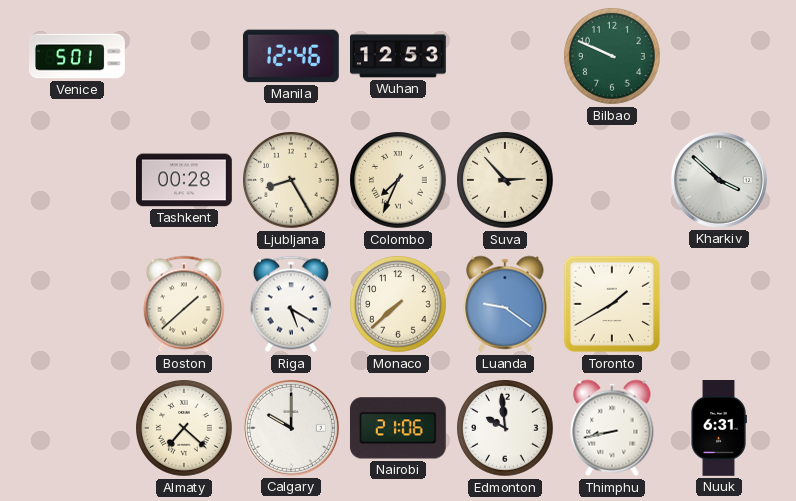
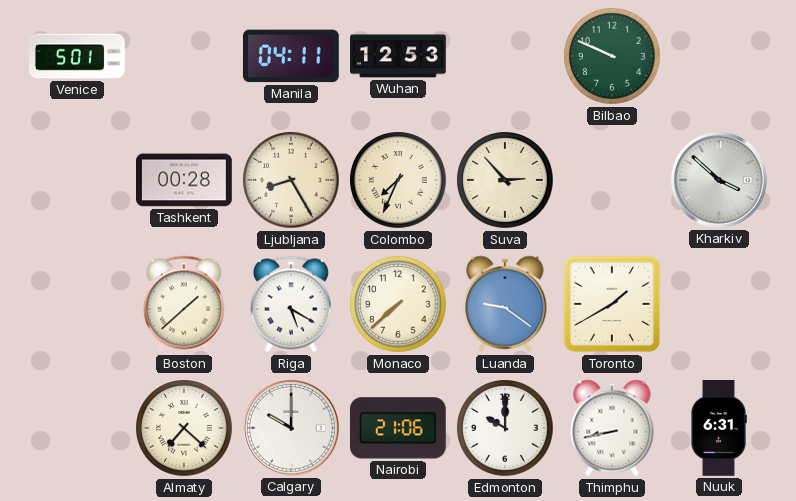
Manila: 12:46 -> 04:11
Edmonton: 9:59 -> 10:00
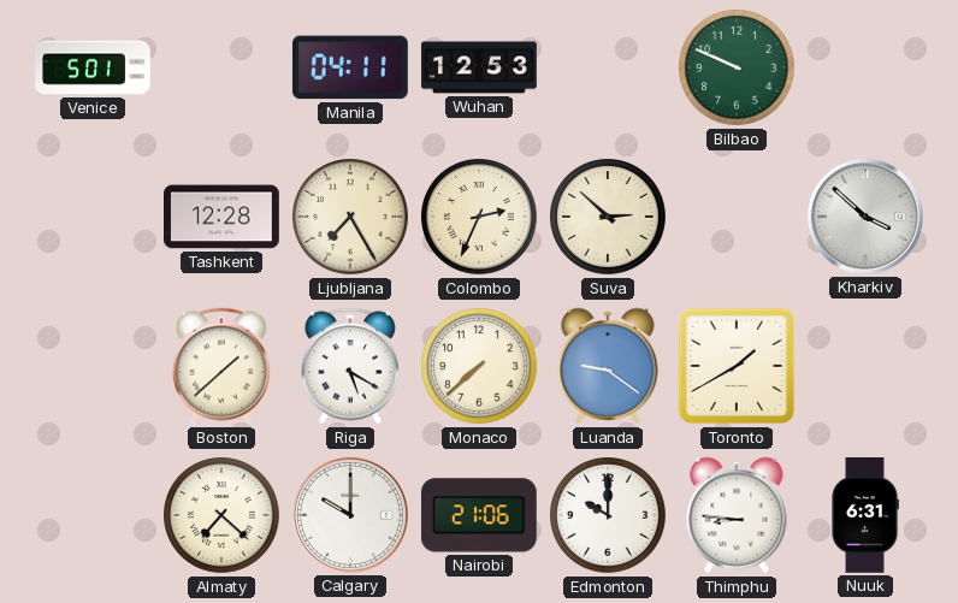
Tashkent: 00:28 -> 12:28
Ljubljana: 8:25 -> 7:25
Colombo: 7:34 -> 2:34
Suva: 2:53 -> 2:52
Thimphu: 8:43 -> 8:46
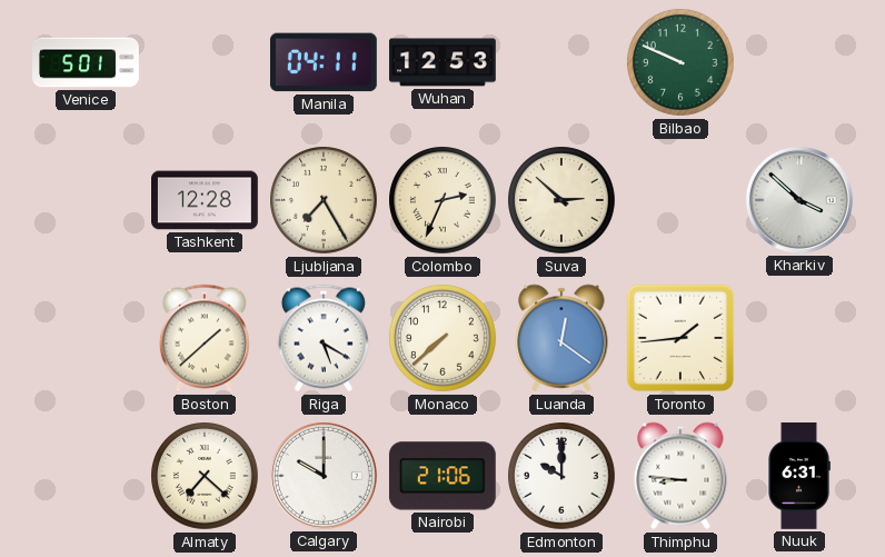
Luanda: 9:21 -> 12:21
Toronto: 1:40 -> 1:44
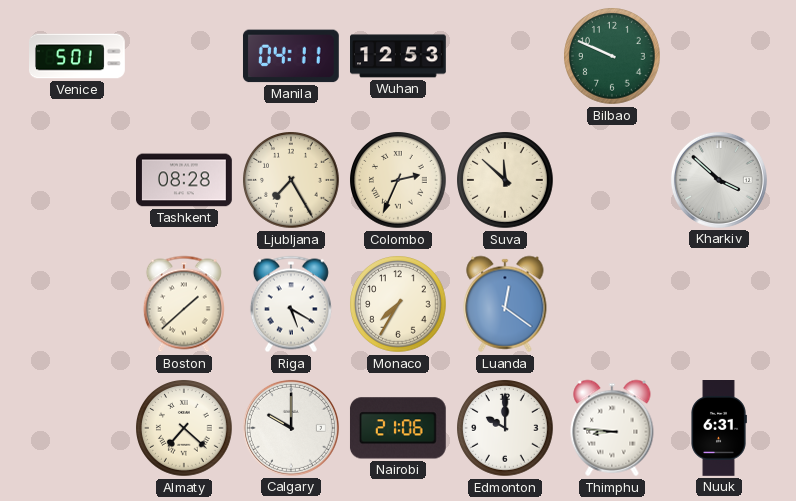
Tashkent: 12:28 -> 08:28
Suva: 2:52 -> 11:52
Monaco: 7:38 -> 7:35
Toronto: 1:44 -> none
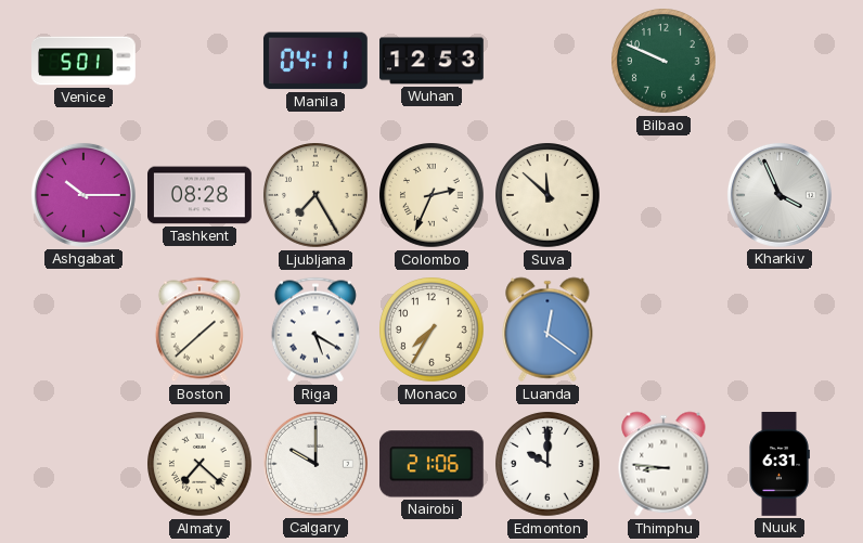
Ashgabat: none -> 10:15
Kharkiv: 3:52 -> 3:56
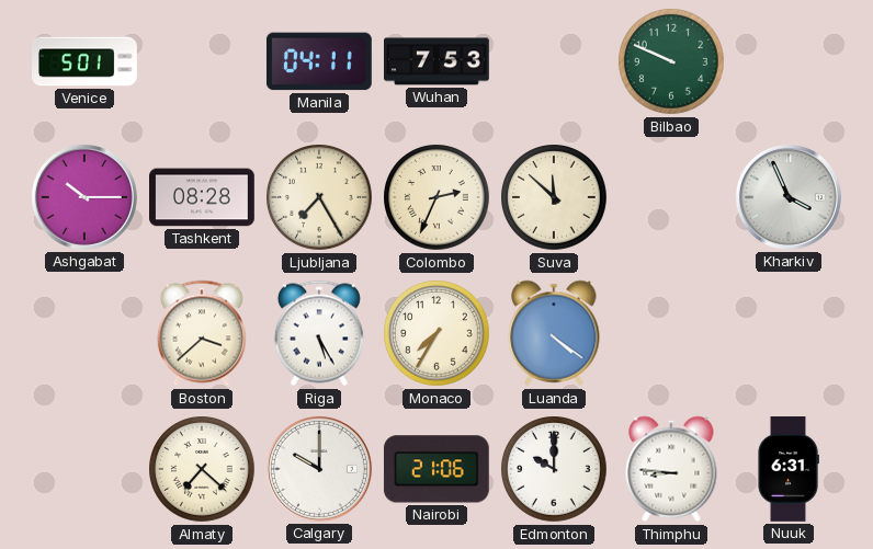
Wuhan: 12:53 -> 7:53
Boston: 1:38 -> 3:38
Riga: 5:20 -> 5:25
Luanda: 12:21 -> 4:21
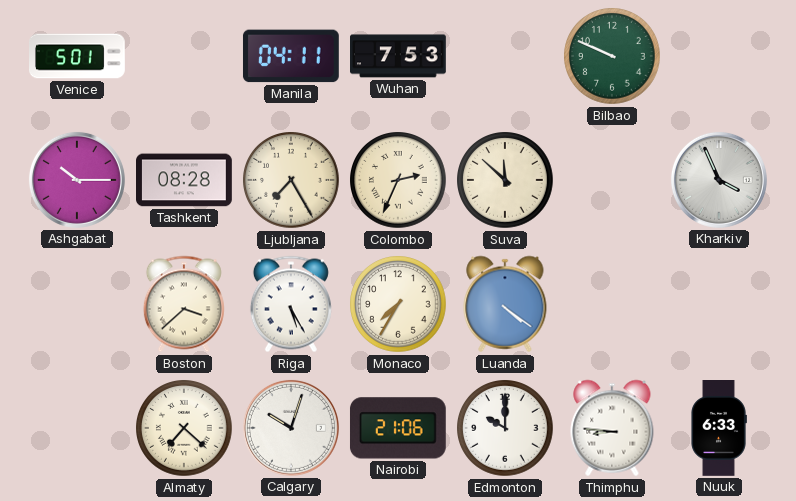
Calgary: 10:00 -> 10:03
Nuuk: 6:31 -> 6:33
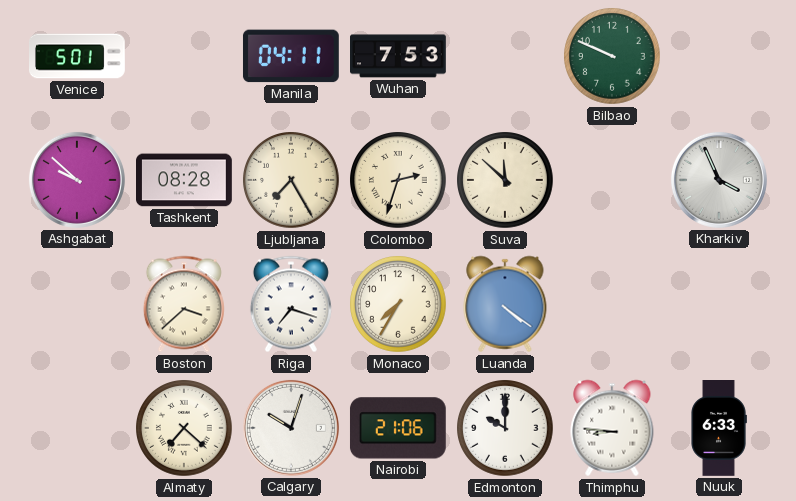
Ashgabat: 10:15 -> 9:52
Colombo: 2:34 -> 2:33
Riga: 5:25 -> 7:18
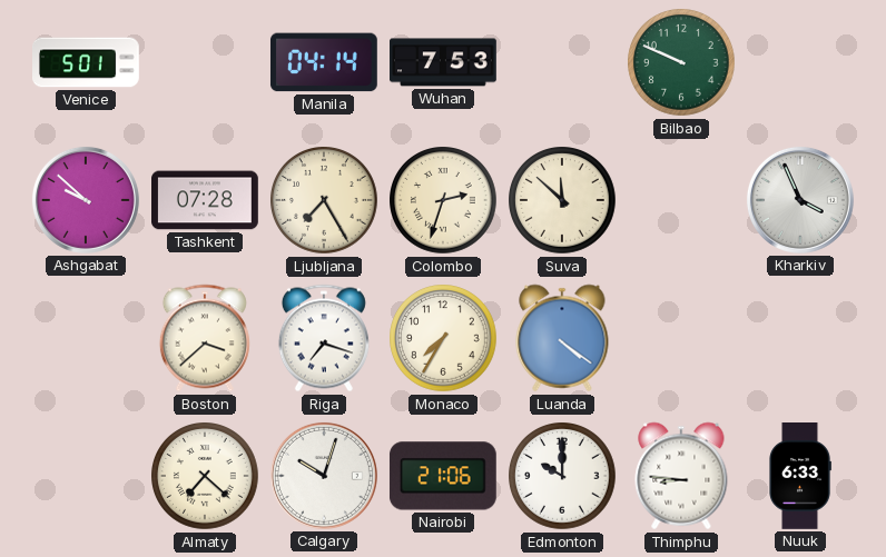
Manila: 04:11 -> 04:14
Tashkent: 08:28 -> 07:28
